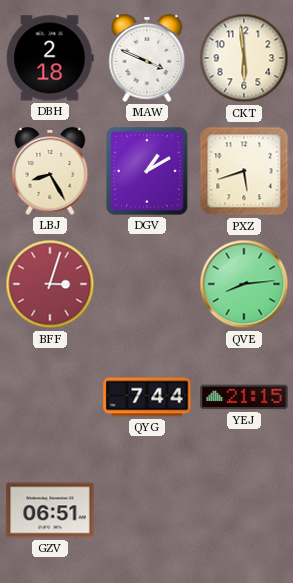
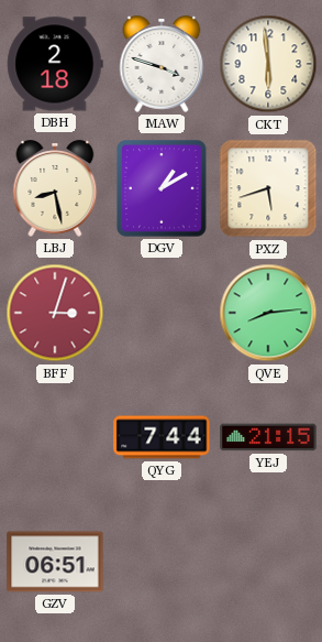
MAW: 3:49 -> 3:48
LBJ: 8:25 -> 8:28
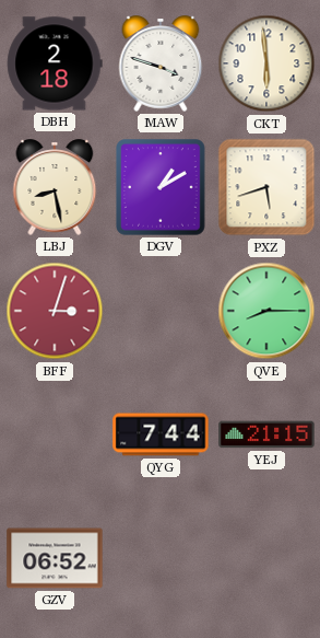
QVE: 8:14 -> 8:15
GZV: 06:51 -> 06:52
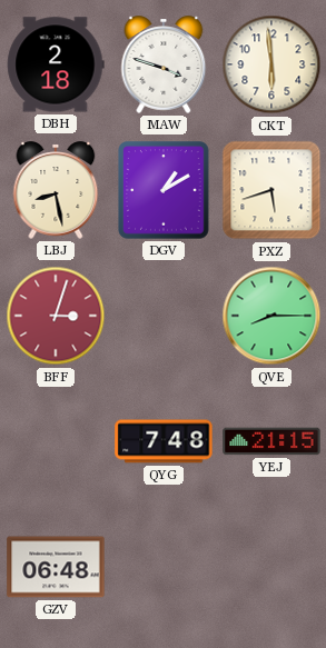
QYG: 7:44 -> 7:48
GZV: 06:52 -> 06:48
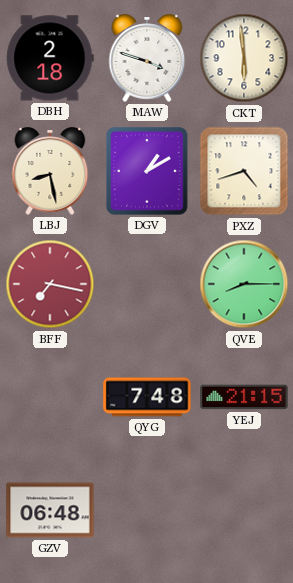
PXZ: 5:42 -> 4:42
BFF: 3:03 -> 7:17
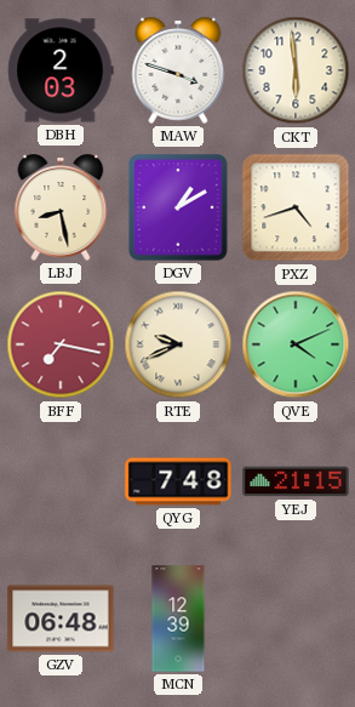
DBH: 2:18 -> 2:03
RTE: none -> 9:41
QVE: 8:15 -> 4:11
MCN: none -> 12:39
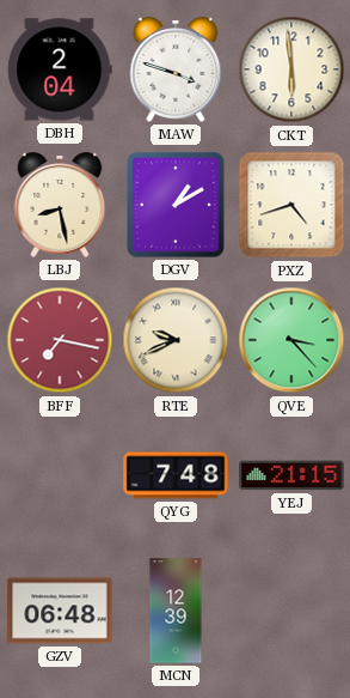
DBH: 2:03 -> 2:04
QVE: 4:11 -> 3:23
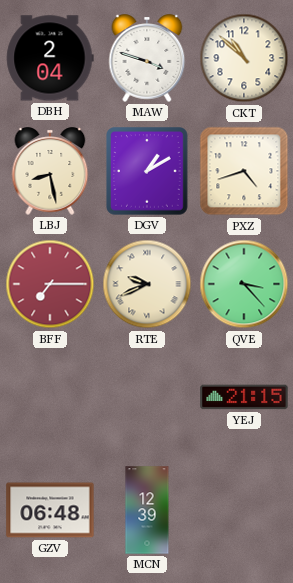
CKT: 5:59 -> 10:52
BFF: 7:17 -> 7:15
QYG: 7:48 -> none
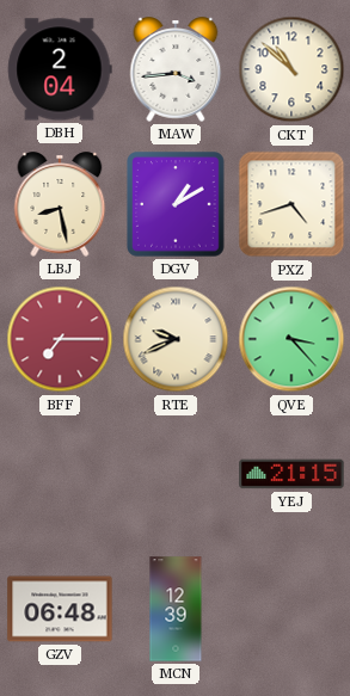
MAW: 3:48 -> 3:44
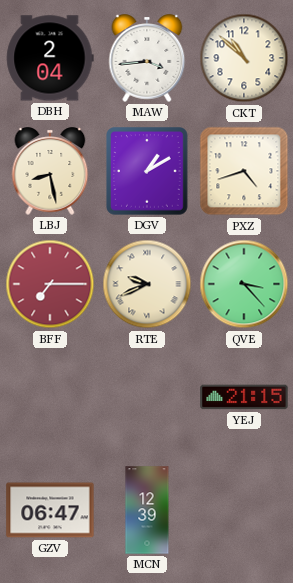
GZV: 06:48 -> 06:47
